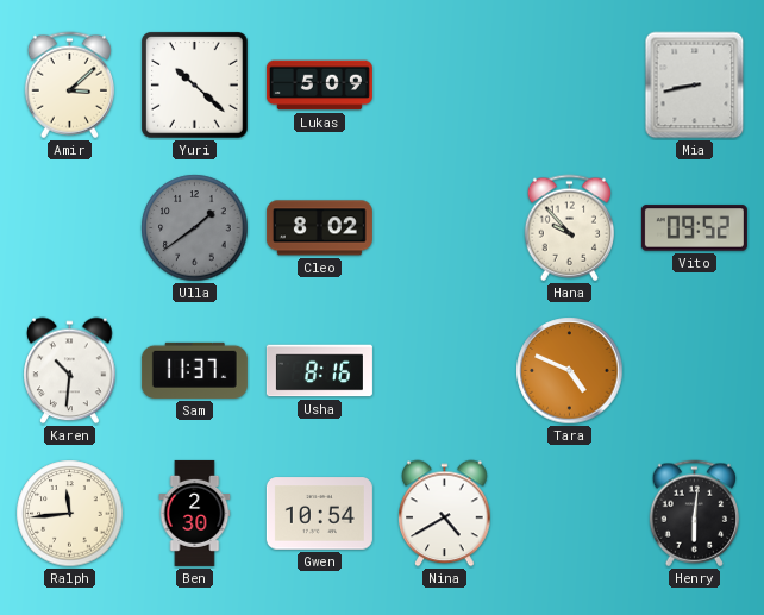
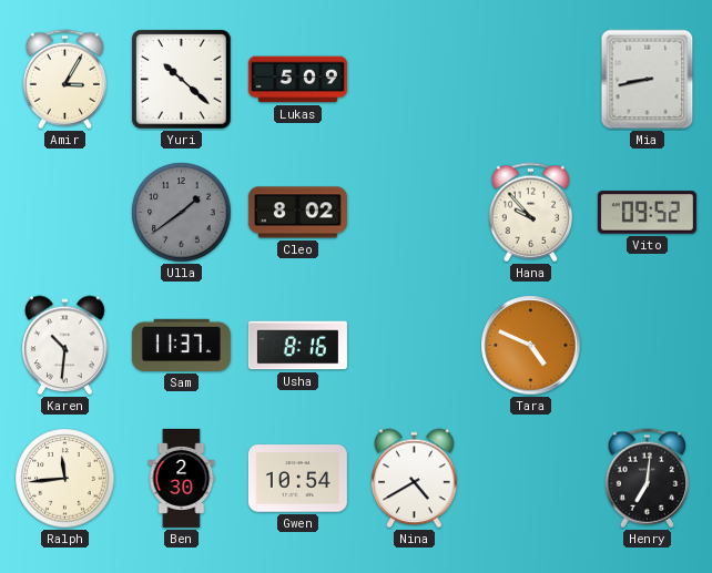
Amir: 3:08 -> 3:05
Henry: 6:01 -> 7:01
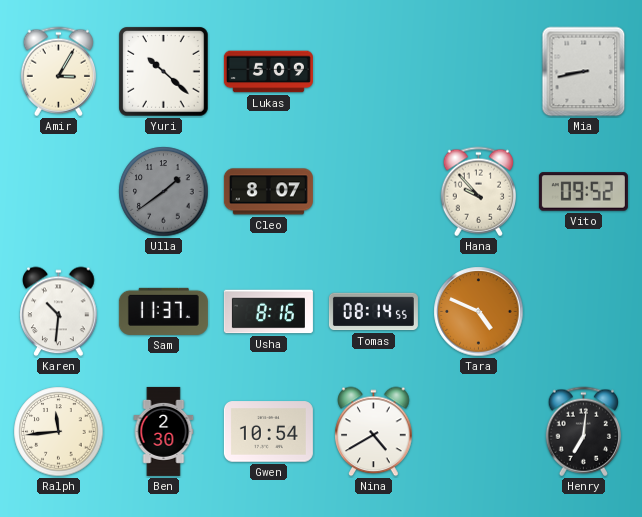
Cleo: 8:02 -> 8:07
Tomas: none -> 08:14
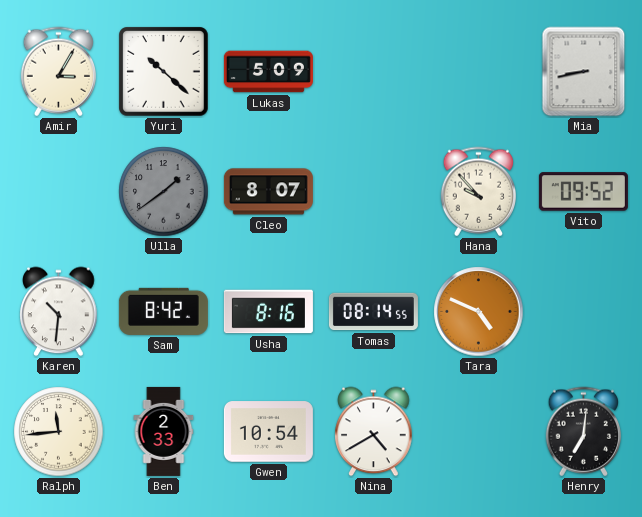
Sam: 11:37 -> 8:42
Ben: 2:30 -> 2:33
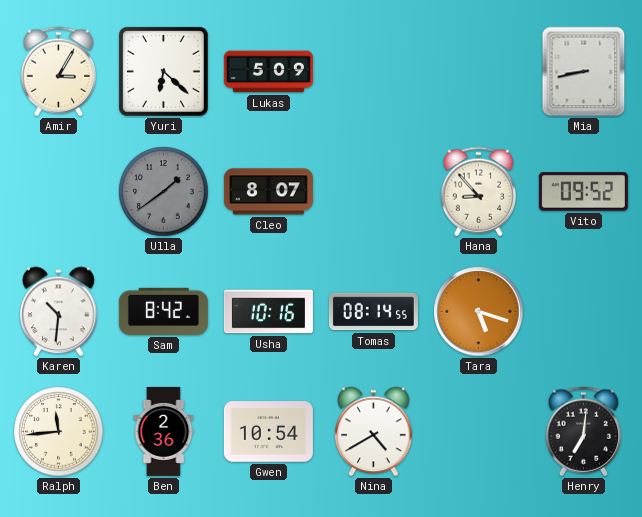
Yuri: 10:22 -> 6:22
Hana: 9:53 -> 8:53
Usha: 8:16 -> 10:16
Tara: 4:49 -> 5:18
Ben: 2:33 -> 2:36
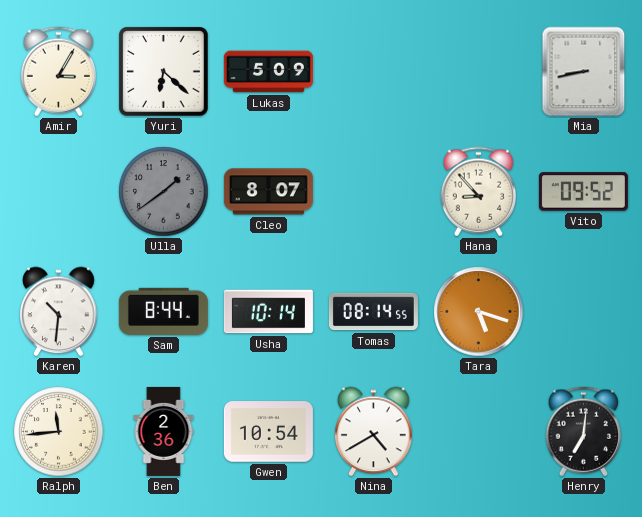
Sam: 8:42 -> 8:44
Usha: 10:16 -> 10:14
